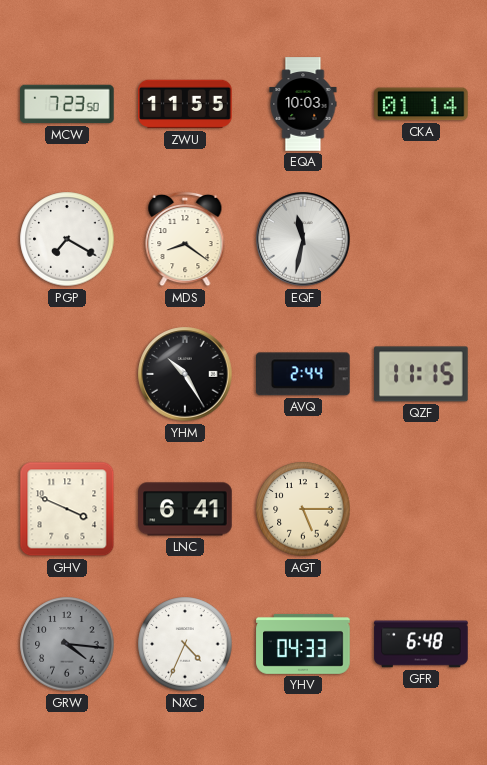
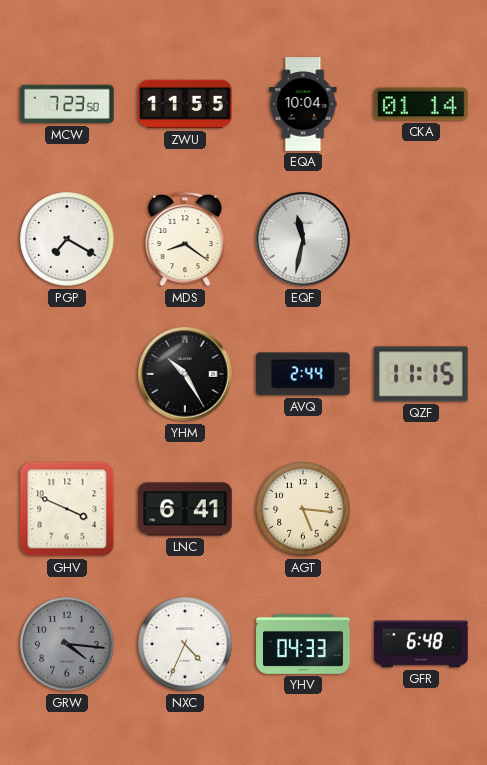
EQA: 10:03 -> 10:04
AGT: 5:15 -> 5:16
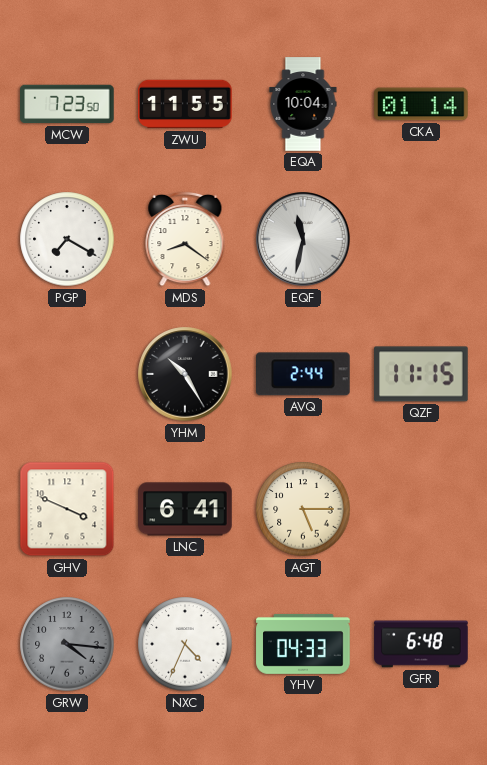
AGT: 5:16 -> 5:15
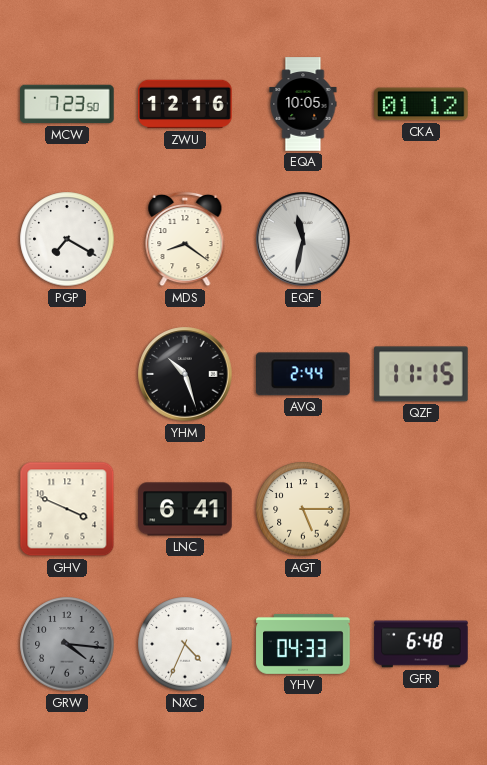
ZWU: 11:55 -> 12:16
EQA: 10:04 -> 10:05
CKA: 01:14 -> 01:12
YHM: 10:25 -> 10:27
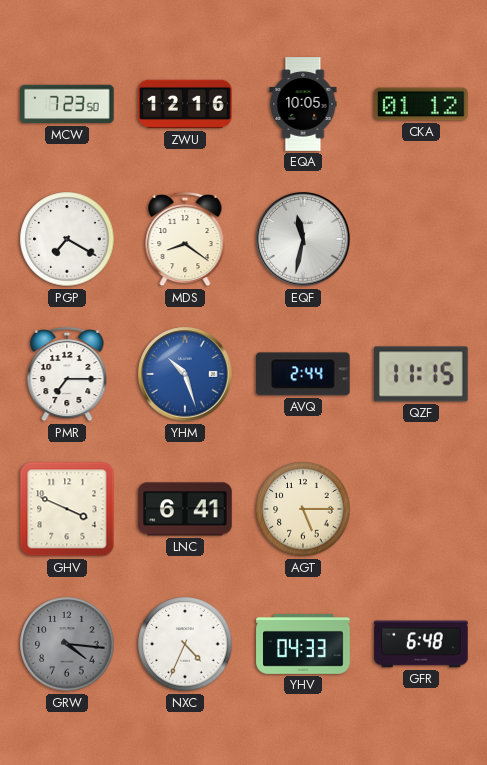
PMR: none -> 7:15
YHM dial: black -> blue
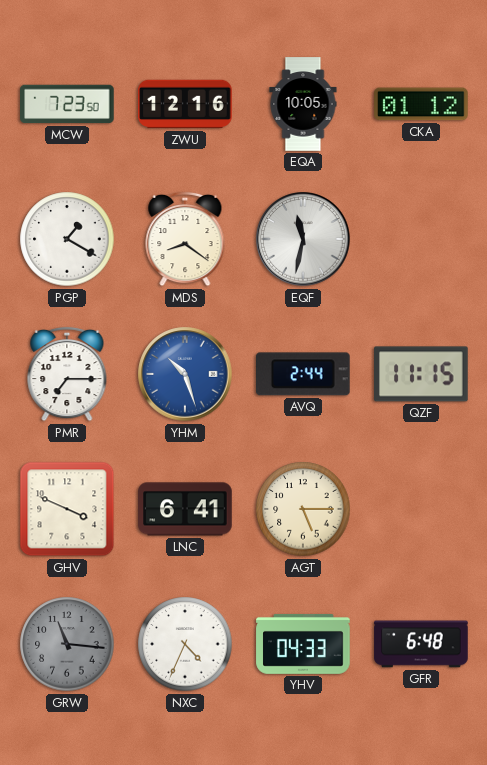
PGP: 7:20 -> 1:20
GRW: 4:16 -> 11:16
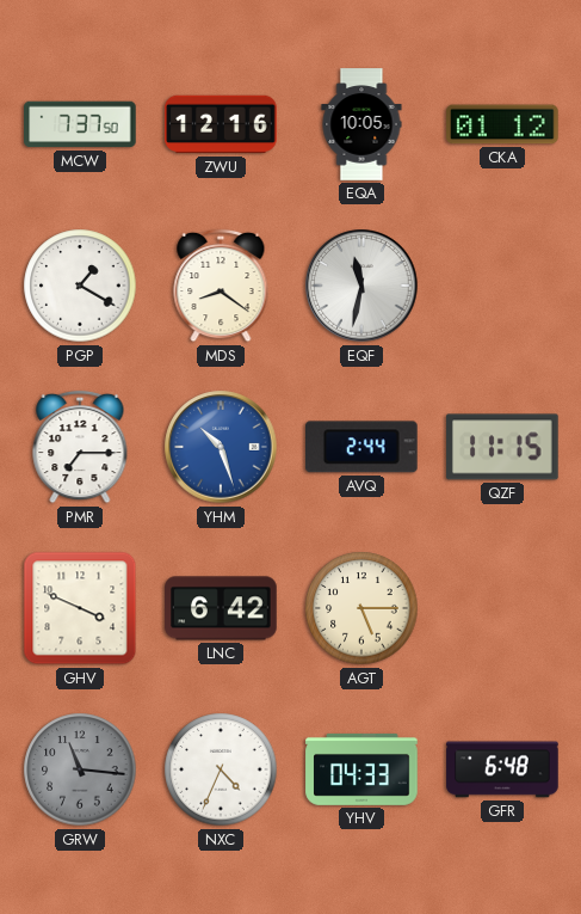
MCW: 7:23 -> 7:37
LNC: 6:41 -> 6:42
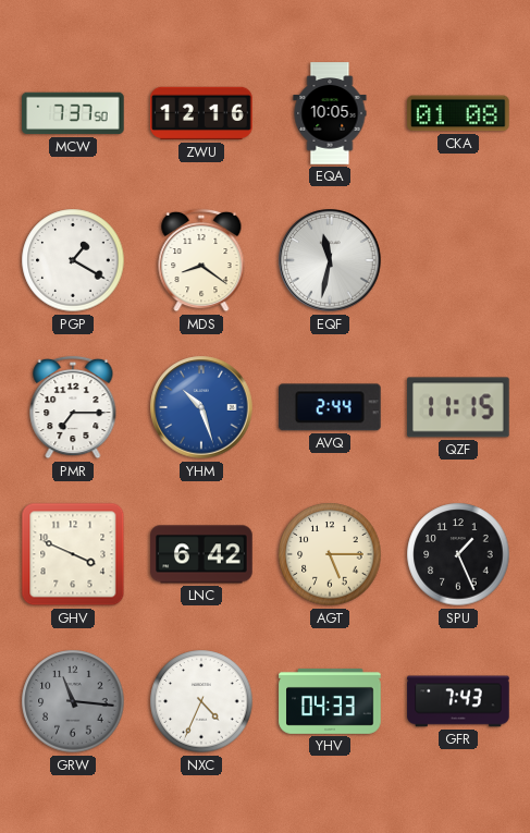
CKA: 01:12 -> 01:08
SPU: none -> 1:26
GFR: 6:48 -> 7:43
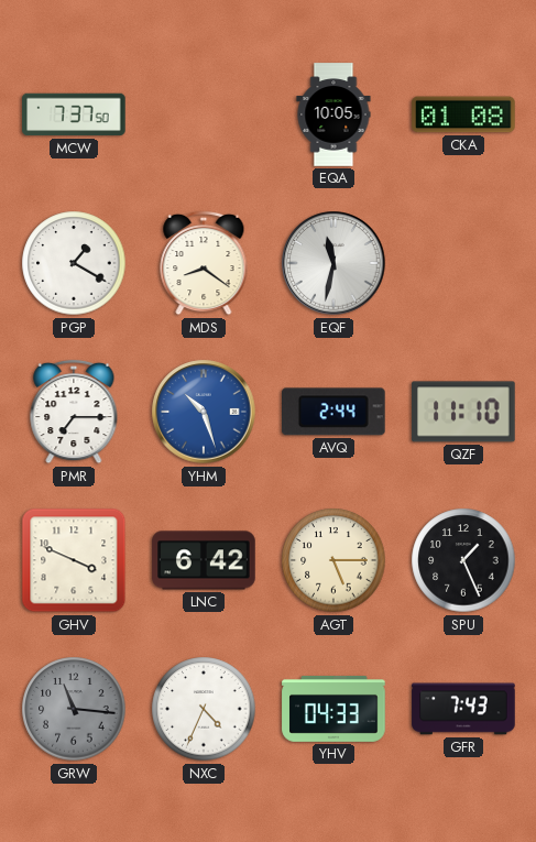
ZWU: 12:16 -> none
QZF: 11:15 -> 11:10
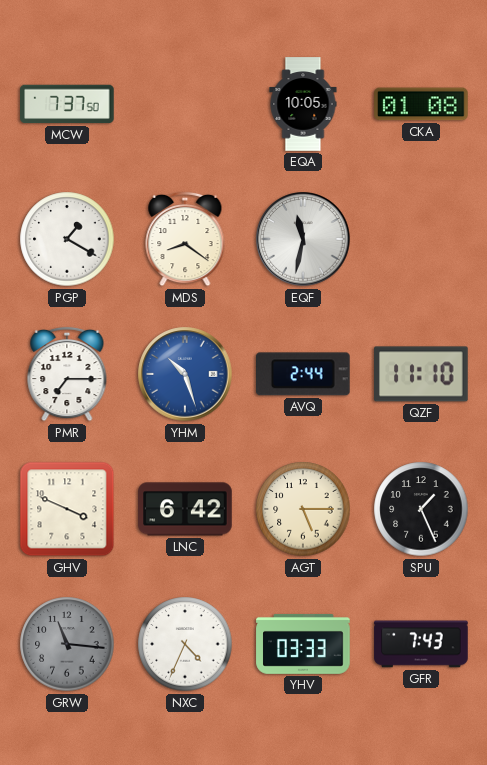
YHV: 04:33 -> 03:33
